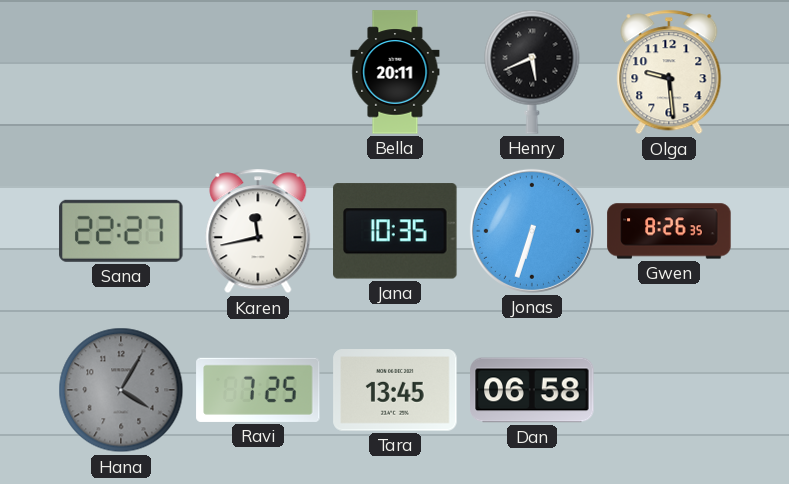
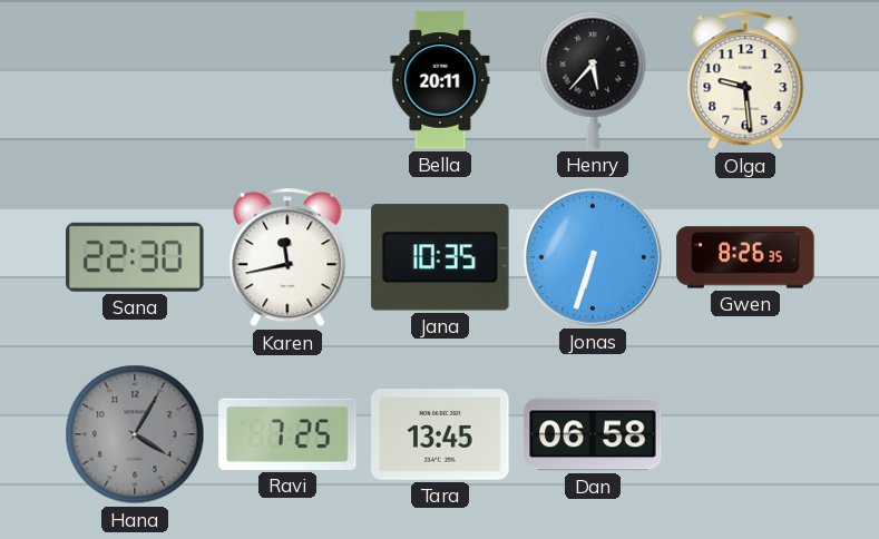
Henry: 5:41 -> 5:37
Sana: 22:27 -> 22:30
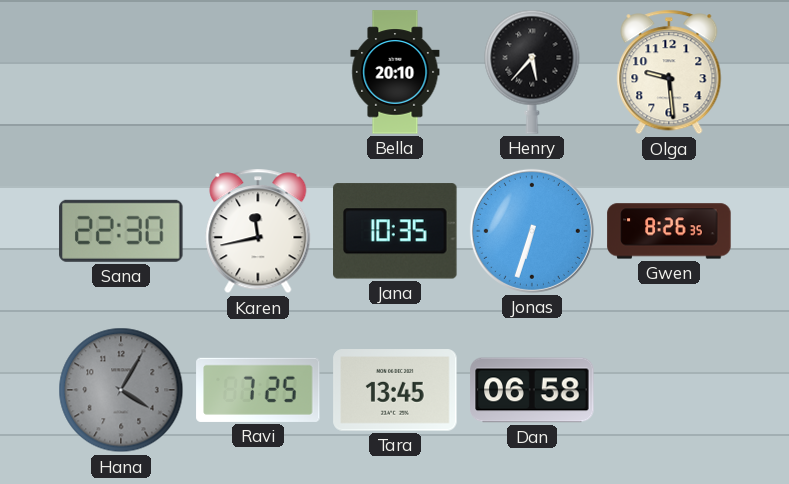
Bella: 20:11 -> 20:10
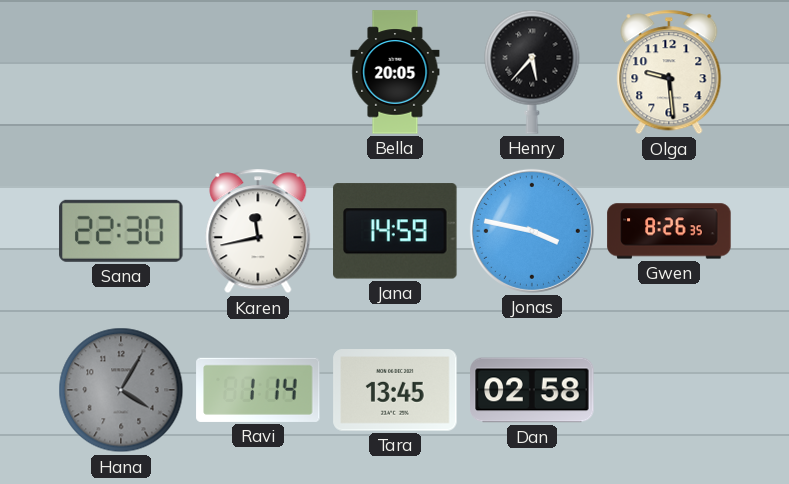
Bella: 20:10 -> 20:05
Jana: 10:35 -> 14:59
Jonas: 6:33 -> 3:47
Ravi: 7:25 -> 1:14
Dan: 06:58 -> 02:58
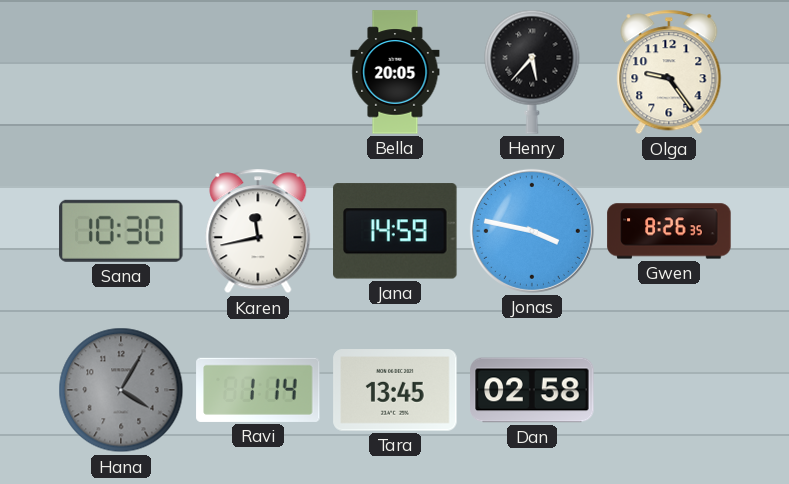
Olga: 9:29 -> 9:24
Sana: 22:30 -> 10:30
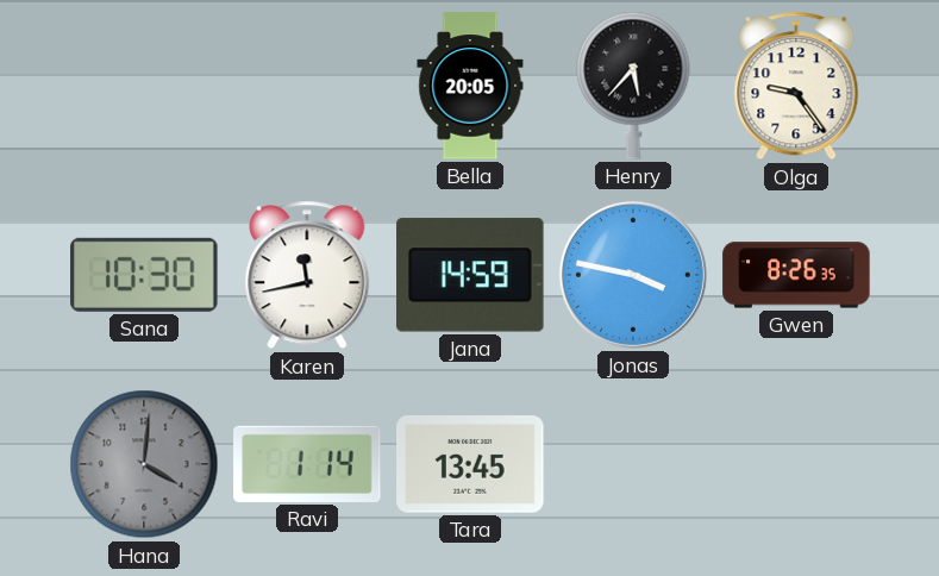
Hana: 4:05 -> 4:01
Dan: 02:58 -> none
